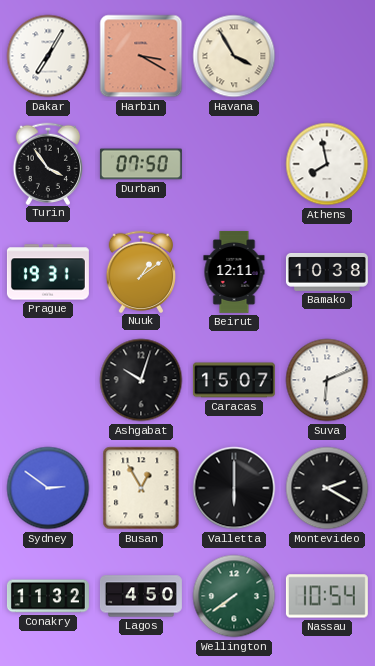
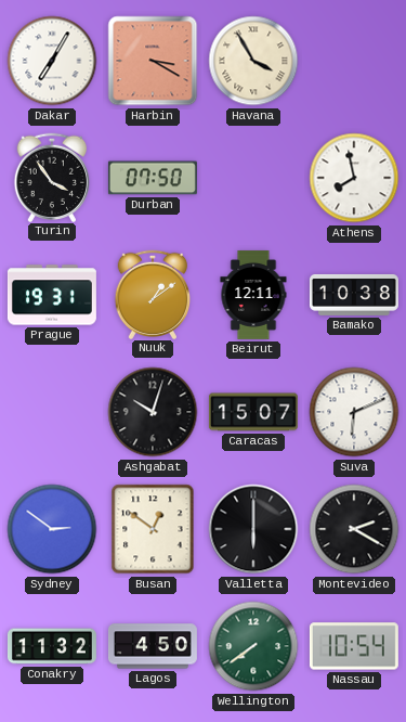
Busan: 12:55 -> 12:51
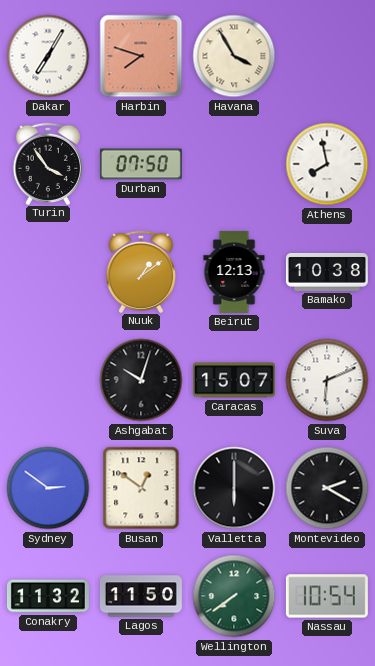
Harbin: 3:20 -> 7:48
Prague: 19:31 -> none
Beirut: 12:11 -> 12:13
Lagos: 4:50 -> 11:50
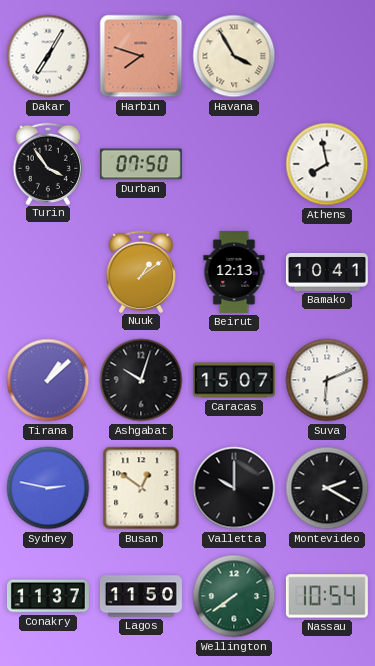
Bamako: 10:38 -> 10:41
Tirana: none -> 1:08
Sydney: 2:51 -> 2:47
Valletta: 6:00 -> 10:00
Conakry: 11:32 -> 11:37
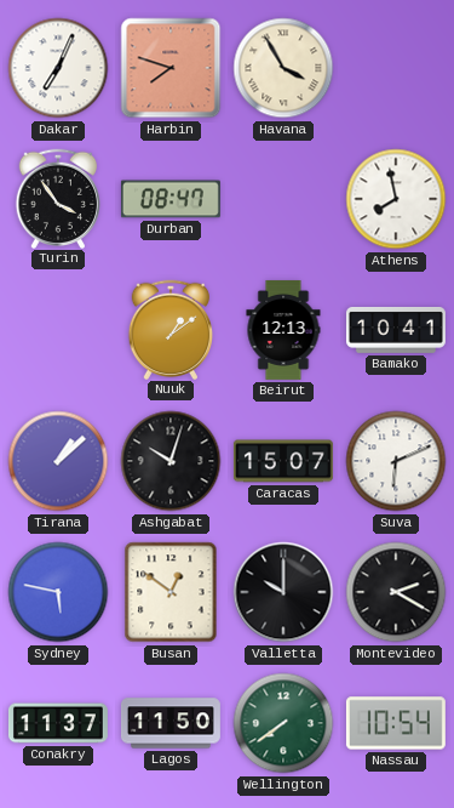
Dakar: 7:05 -> 7:04
Durban: 07:50 -> 08:47
Sydney: 2:47 -> 5:47
